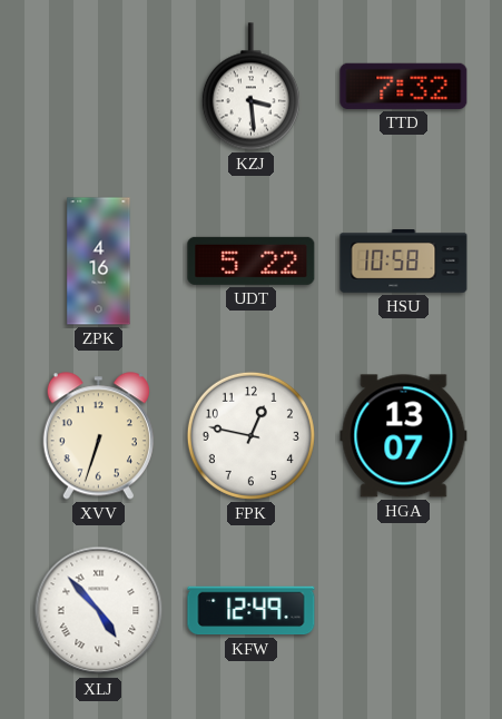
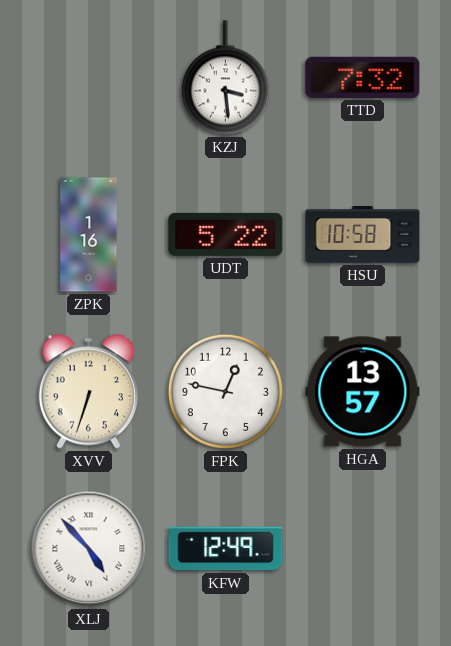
ZPK: 4:16 -> 1:16
HGA: 13:07 -> 13:57
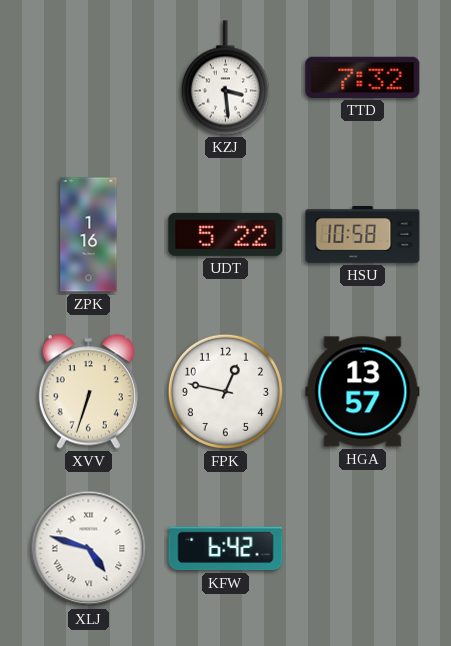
XLJ: 4:53 -> 4:48
KFW: 12:49 -> 6:42
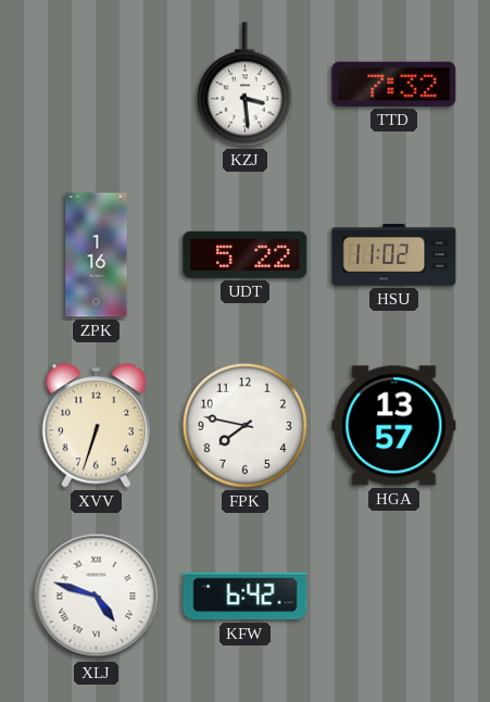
HSU: 10:58 -> 11:02
FPK: 12:47 -> 7:47
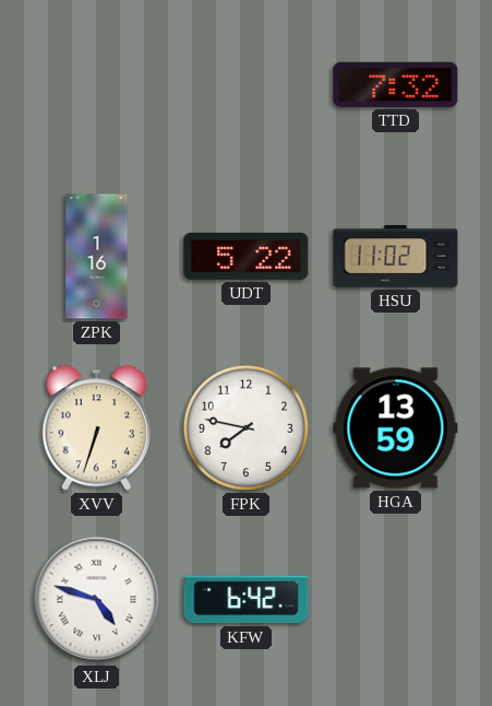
KZJ: 3:29 -> none
HGA: 13:57 -> 13:59
